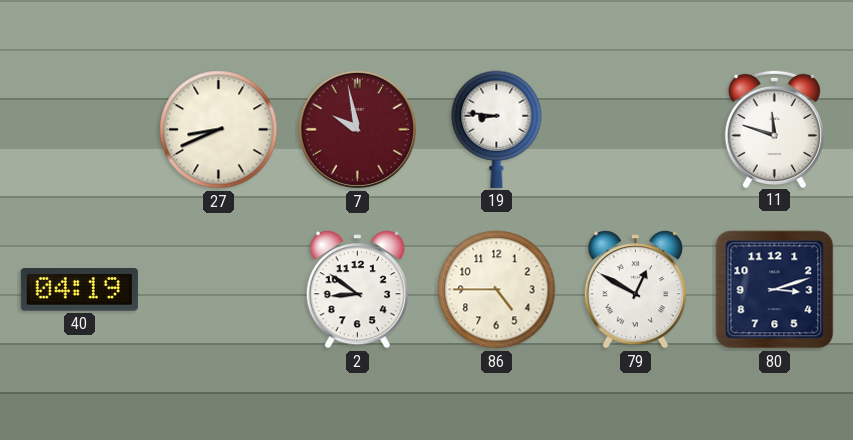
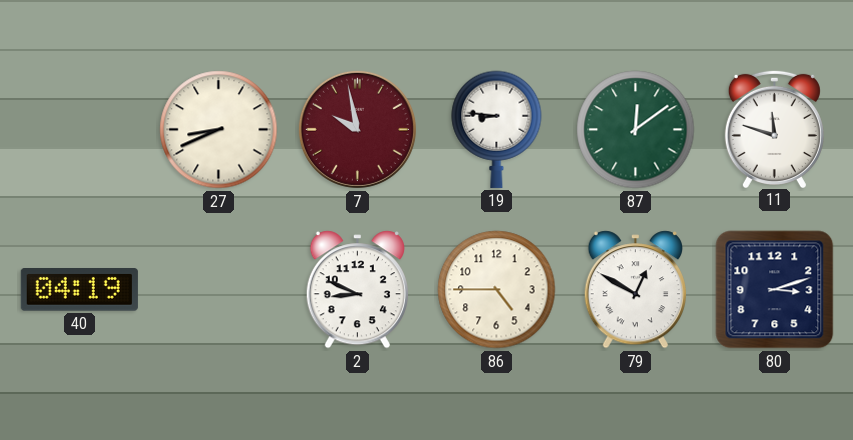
87: none -> 12:09
2: 8:51 -> 8:49
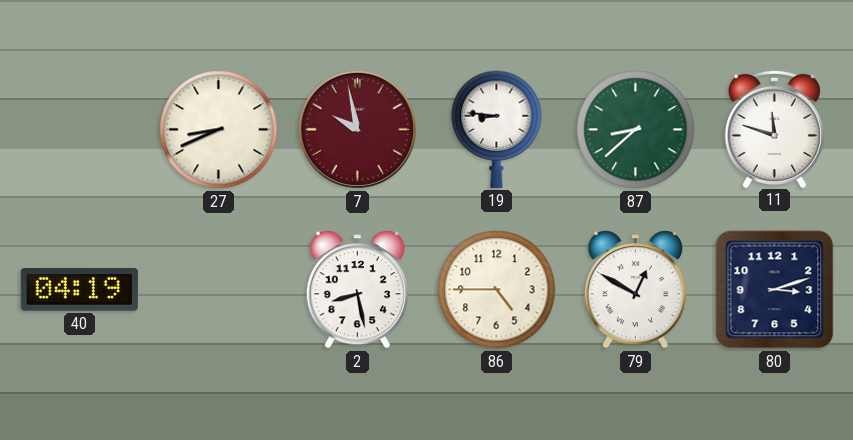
87: 12:09 -> 8:38
2: 8:49 -> 8:28
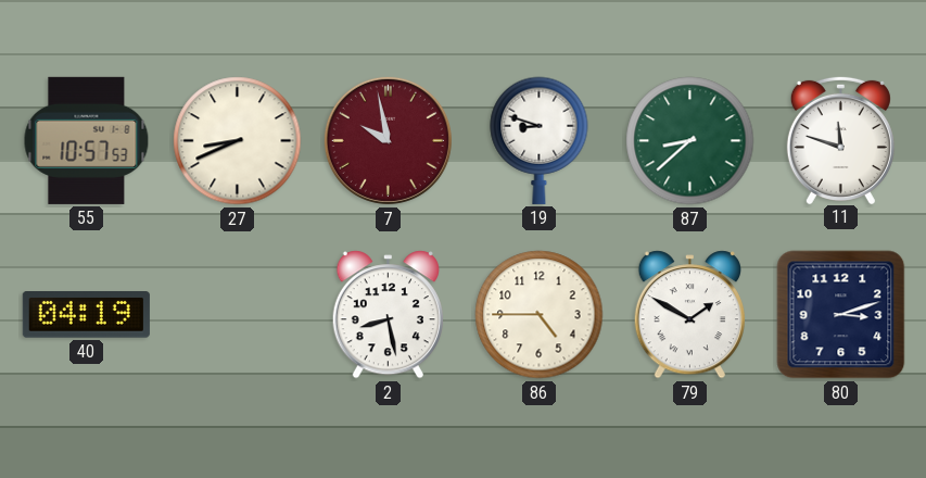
55: none -> 10:57
19: 8:46 -> 8:48
79: 12:50 -> 1:50
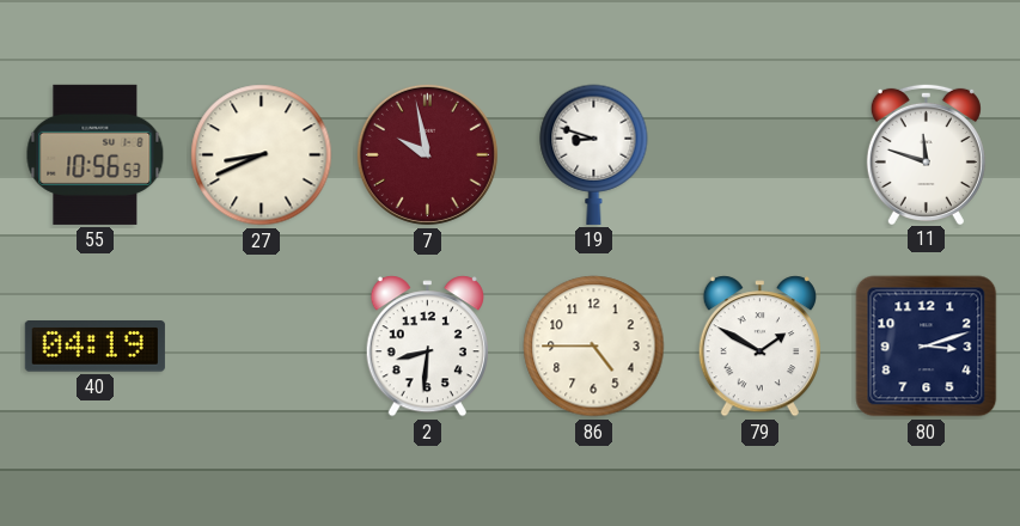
55: 10:57 -> 10:56
87: 8:38 -> none
2: 8:28 -> 8:31
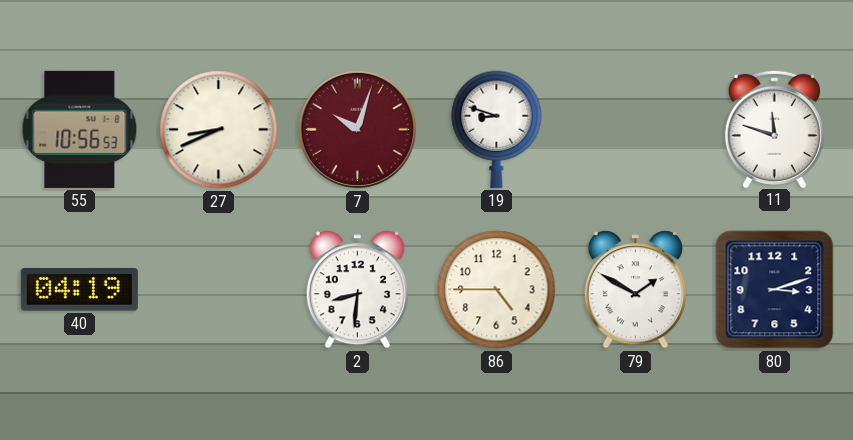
7: 9:58 -> 10:03
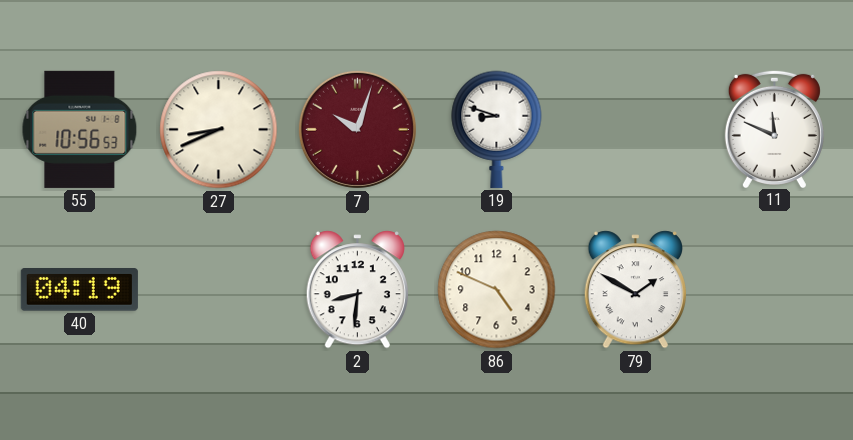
11: 11:48 -> 11:49
86: 4:45 -> 4:49
80: 3:12 -> none
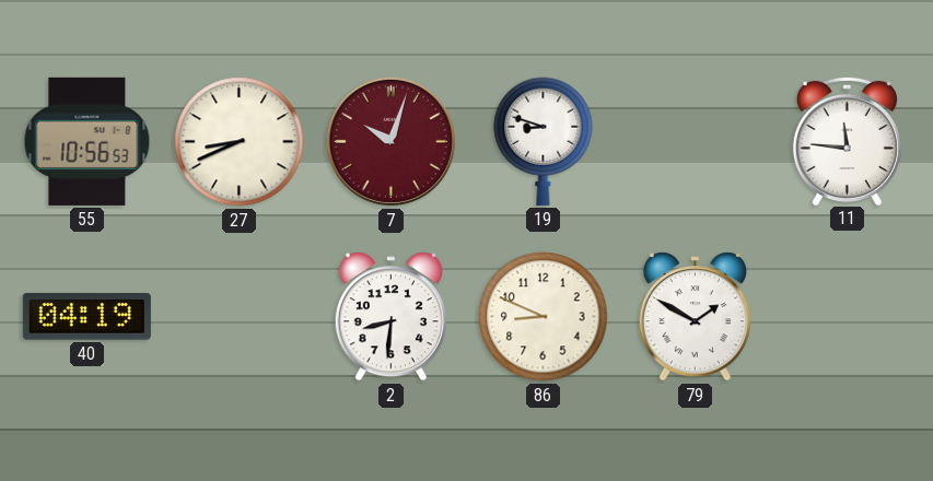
11: 11:49 -> 11:46
86: 4:49 -> 8:49
